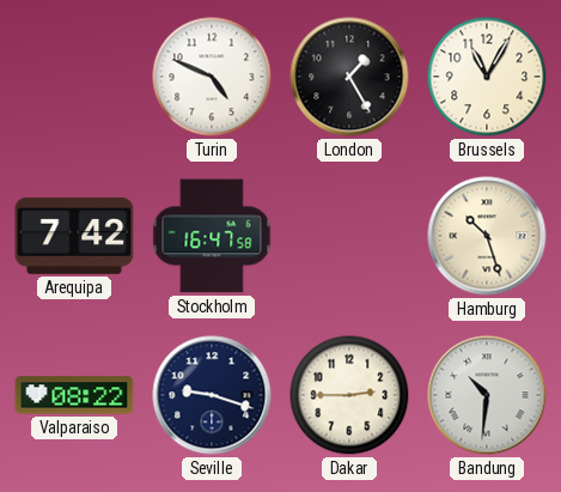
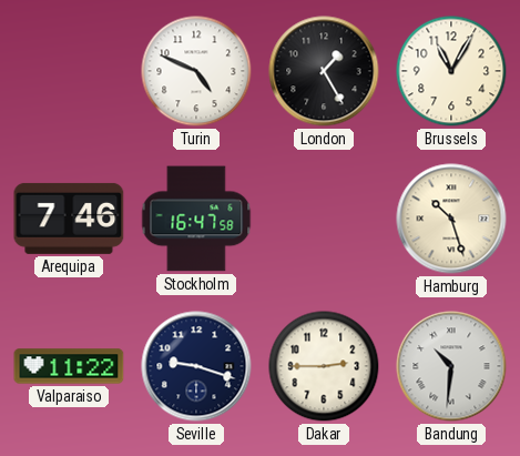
Arequipa: 7:42 -> 7:46
Valparaiso: 08:22 -> 11:22
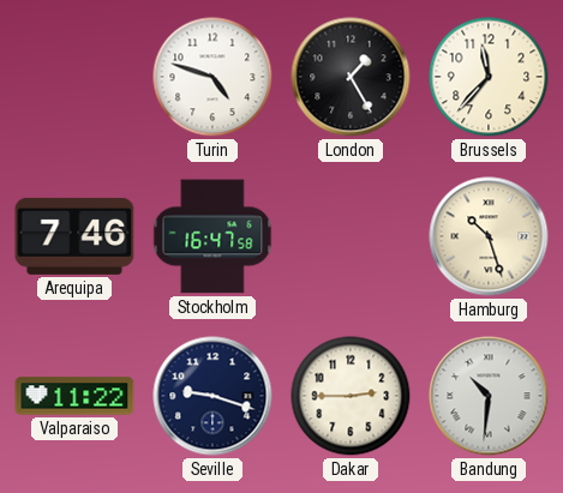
Turin: 4:49 -> 4:48
Brussels: 11:05 -> 11:37
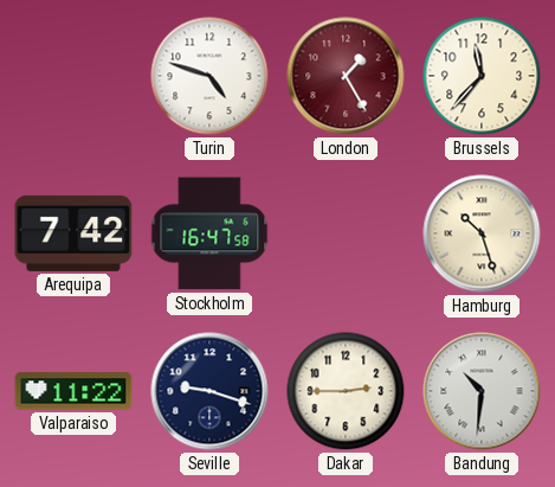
London dial: black -> burgundy
Arequipa: 7:46 -> 7:42
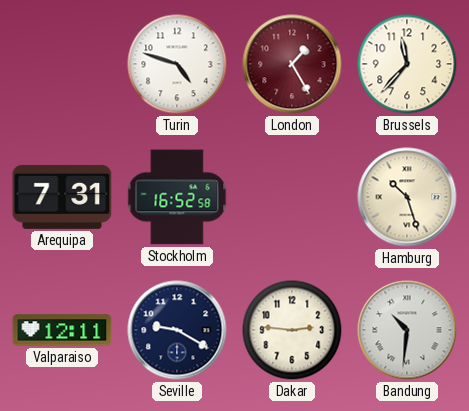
Arequipa: 7:42 -> 7:31
Stockholm: 16:47 -> 16:52
Valparaiso: 11:22 -> 12:11
Seville: 9:18 -> 9:20
Dakar: 2:45 -> 2:46
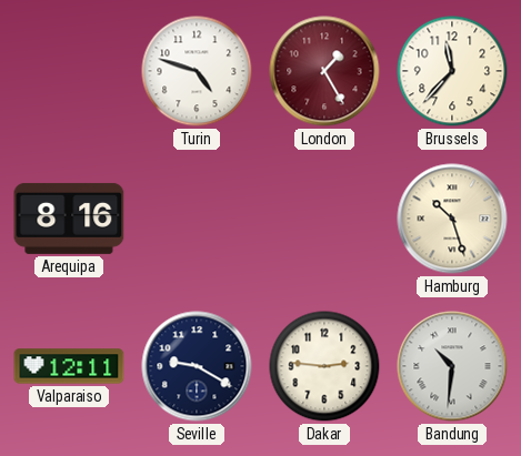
Arequipa: 7:31 -> 8:16
Stockholm: 16:52 -> none
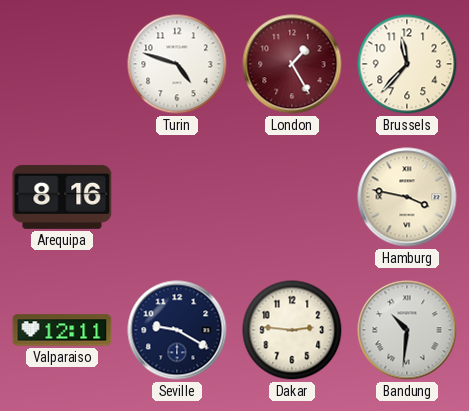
Hamburg: 10:27 -> 3:47
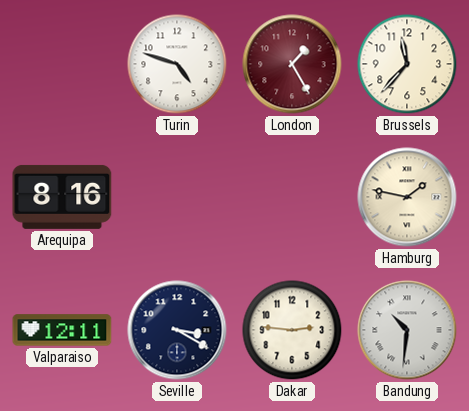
Hamburg: 3:47 -> 1:47
Seville: 9:20 -> 3:20
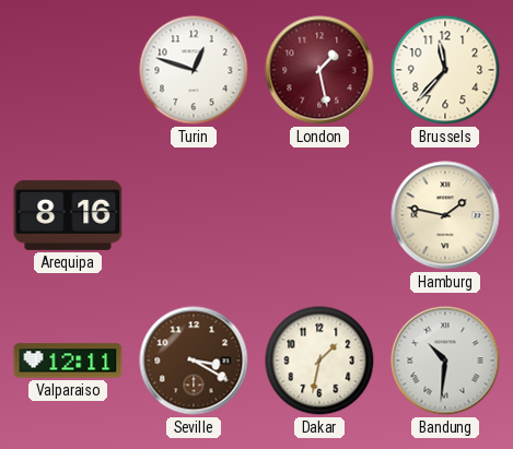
Turin: 4:48 -> 12:48
London: 1:25 -> 1:28
Seville dial: navy -> brown
Dakar: 2:46 -> 1:32
